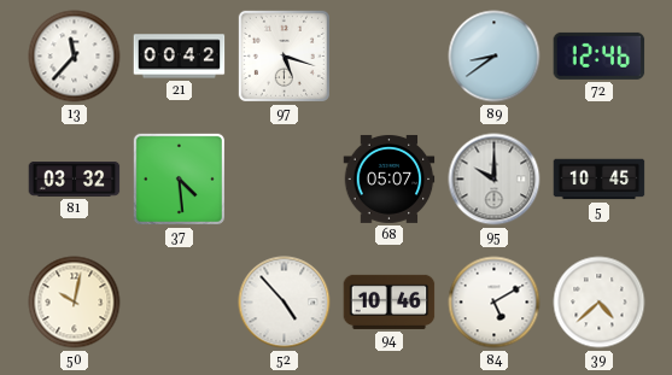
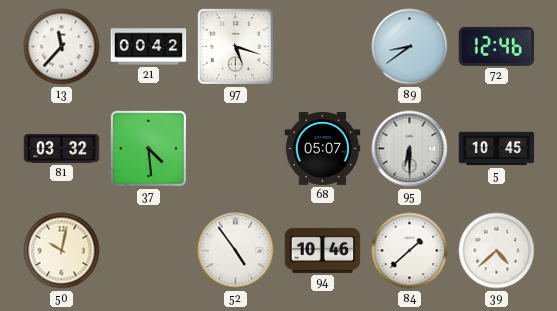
95: 10:00 -> 6:30
52: 4:53 -> 4:54
84: 5:10 -> 1:38
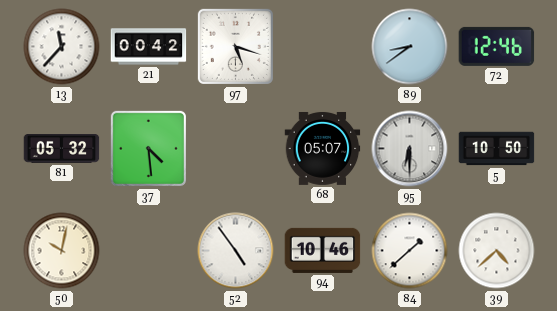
81: 03:32 -> 05:32
5: 10:45 -> 10:50
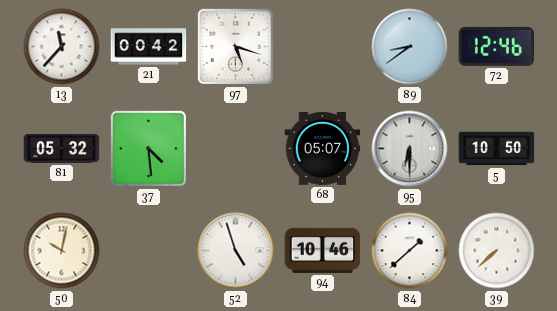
52: 4:54 -> 4:57
39: 4:38 -> 7:38
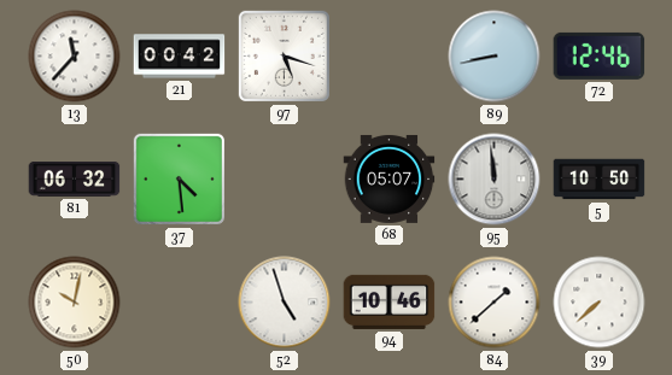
89: 8:39 -> 8:43
81: 05:32 -> 06:32
95: 6:30 -> 11:59
